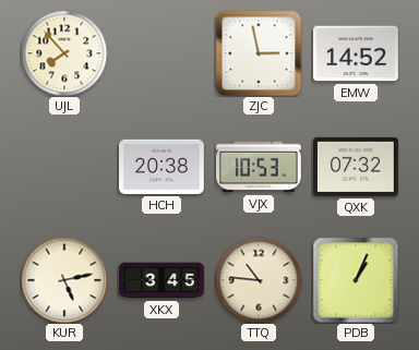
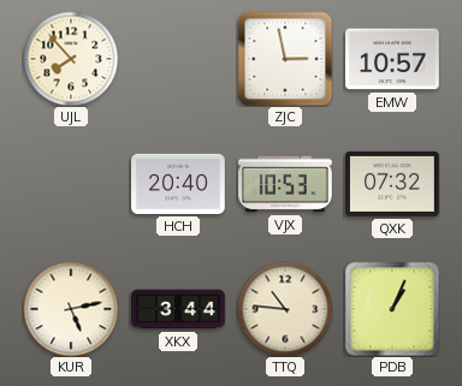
EMW: 14:52 -> 10:57
HCH: 20:38 -> 20:40
XKX: 3:45 -> 3:44
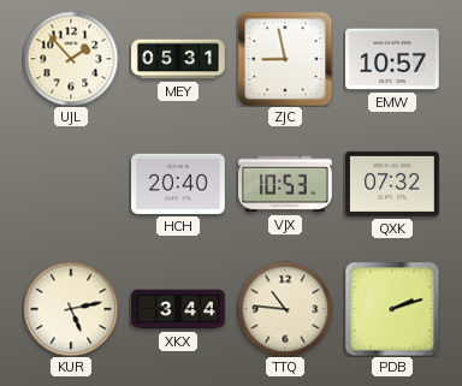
UJL: 7:53 -> 1:53
MEY: none -> 05:31
ZJC: 2:58 -> 8:58
PDB: 1:04 -> 2:12
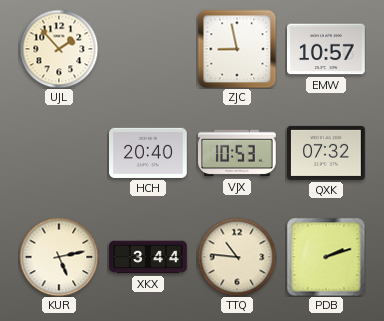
MEY: 05:31 -> none
